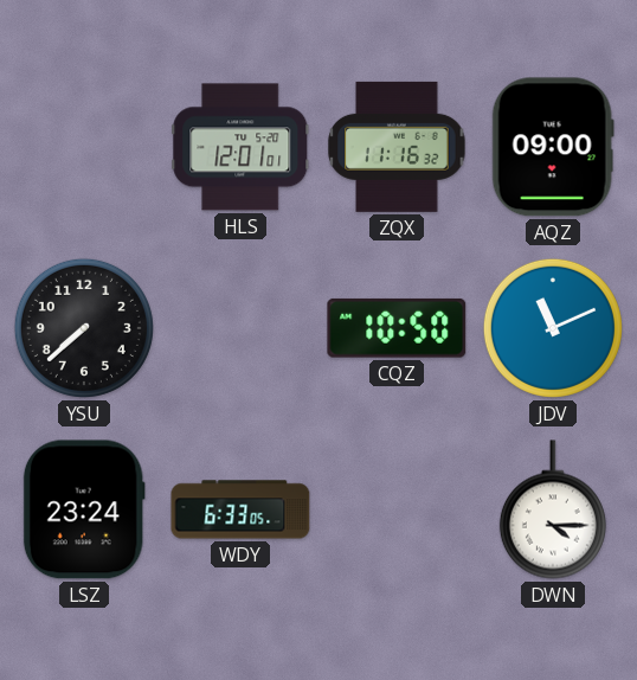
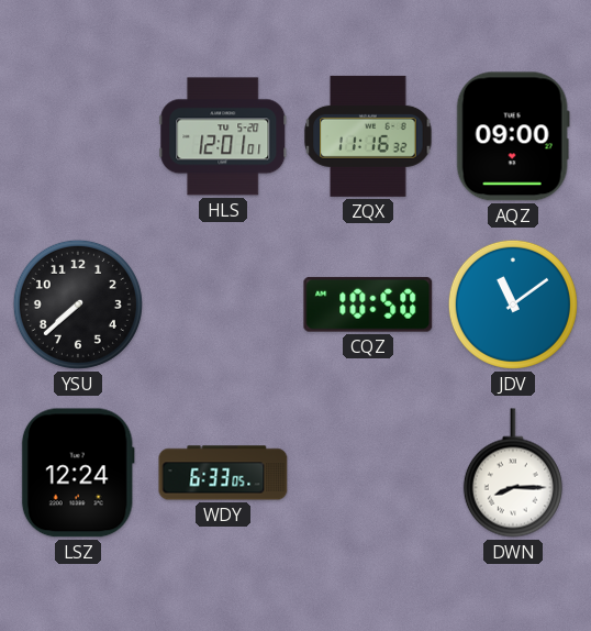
JDV: 11:11 -> 11:09
LSZ: 23:24 -> 12:24
DWN: 4:15 -> 8:15
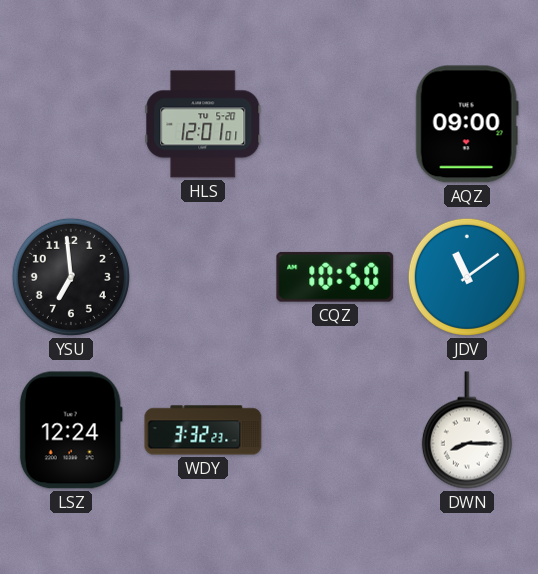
ZQX: 11:16 -> none
YSU: 7:38 -> 6:59
WDY: 6:33 -> 3:32
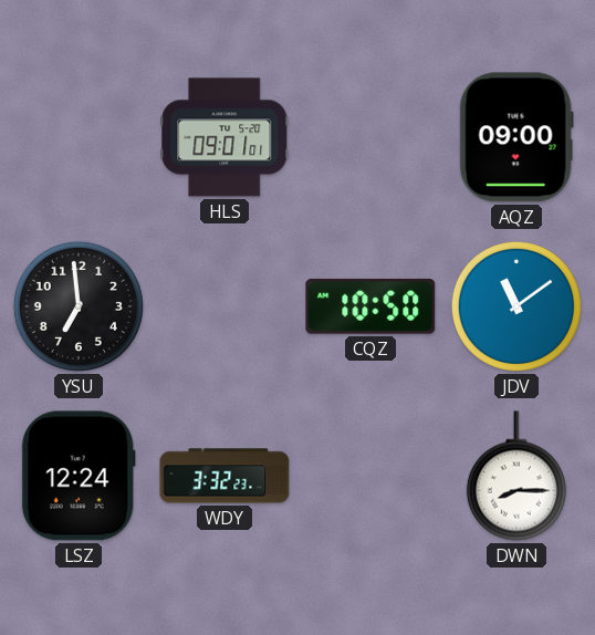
HLS: 12:01 -> 09:01
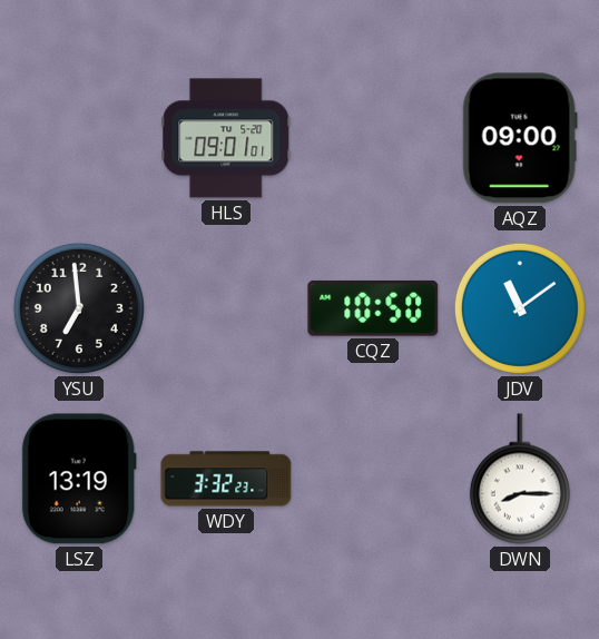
LSZ: 12:24 -> 13:19
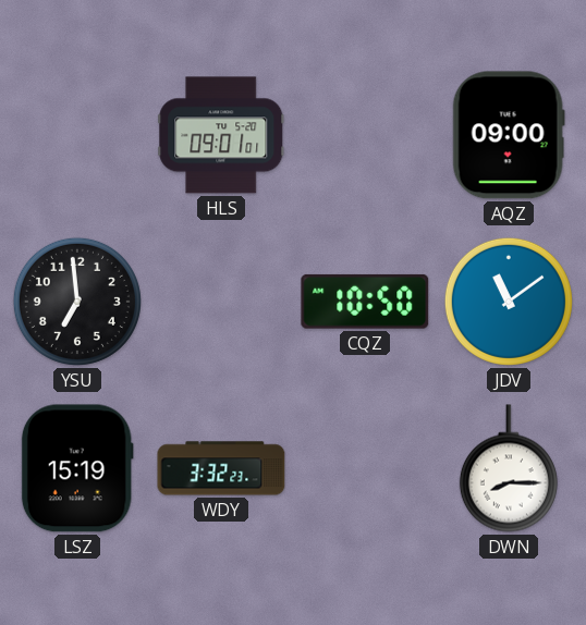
LSZ: 13:19 -> 15:19
